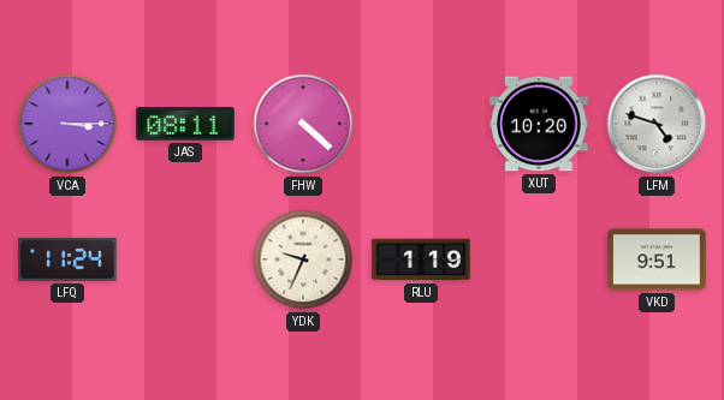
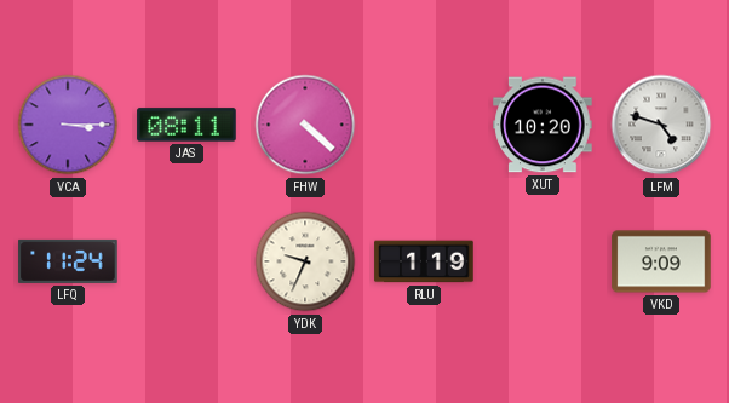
VKD: 9:51 -> 9:09
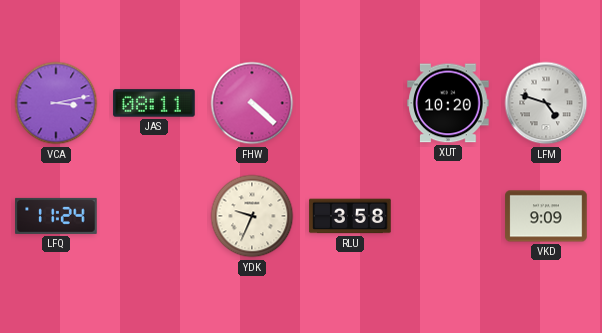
VCA: 3:15 -> 3:13
RLU: 1:19 -> 3:58
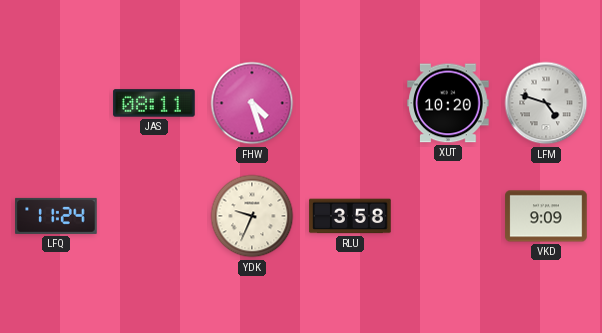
VCA: 3:13 -> none
FHW: 4:22 -> 4:27
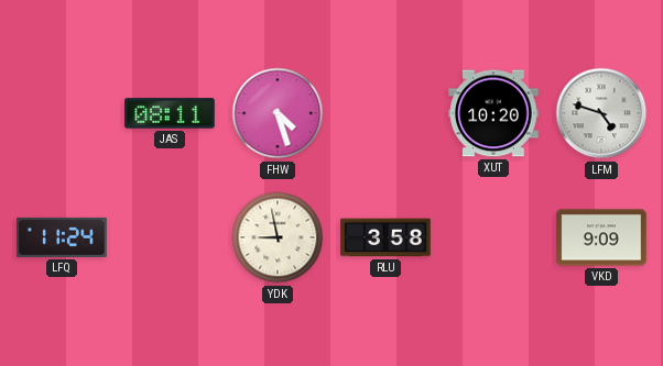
YDK: 9:34 -> 8:58
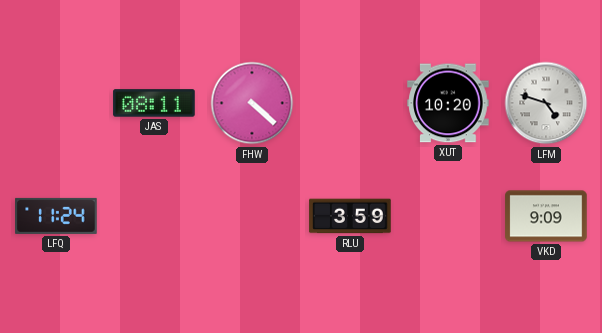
FHW: 4:27 -> 4:22
YDK: 8:58 -> none
RLU: 3:58 -> 3:59
